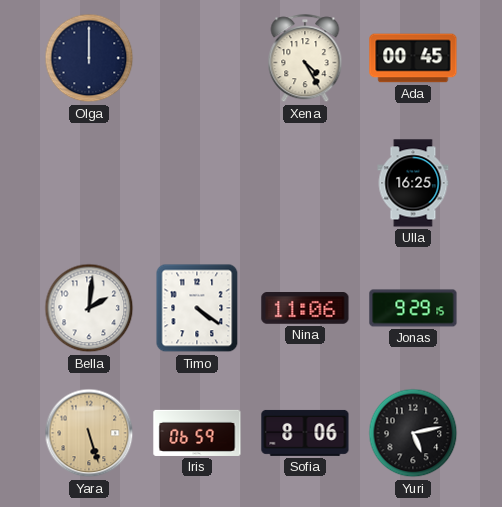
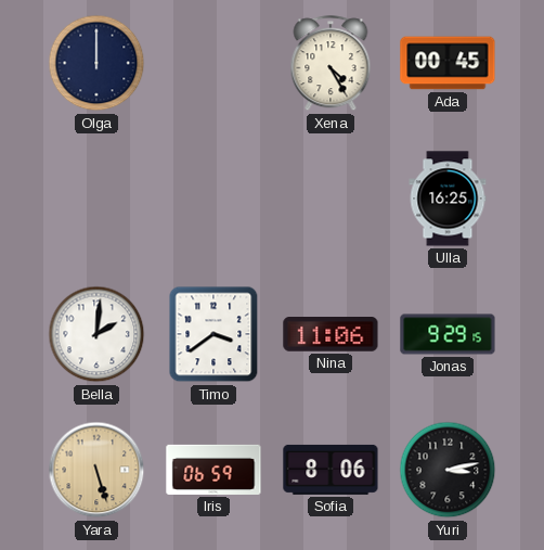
Timo: 4:21 -> 3:39
Yuri: 5:13 -> 3:13
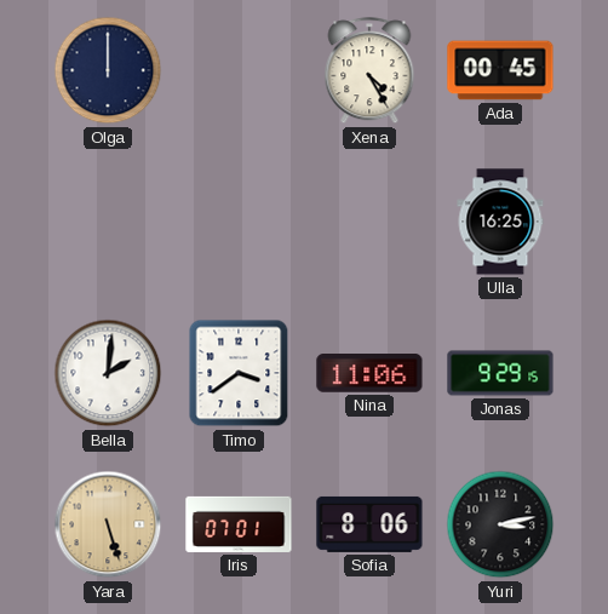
Iris: 06:59 -> 07:01
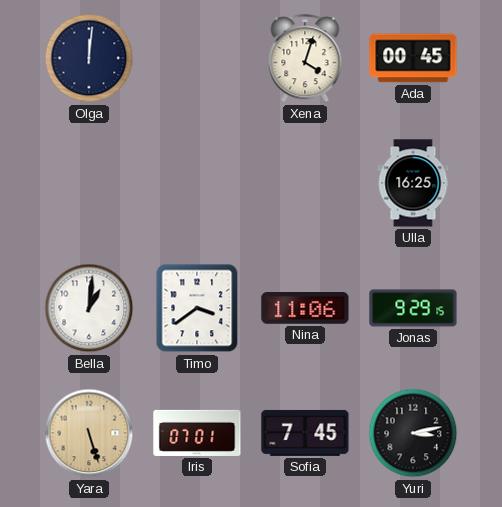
Olga: 12:00 -> 12:01
Xena: 4:25 -> 4:03
Bella: 2:01 -> 1:01
Sofia: 8:06 -> 7:45
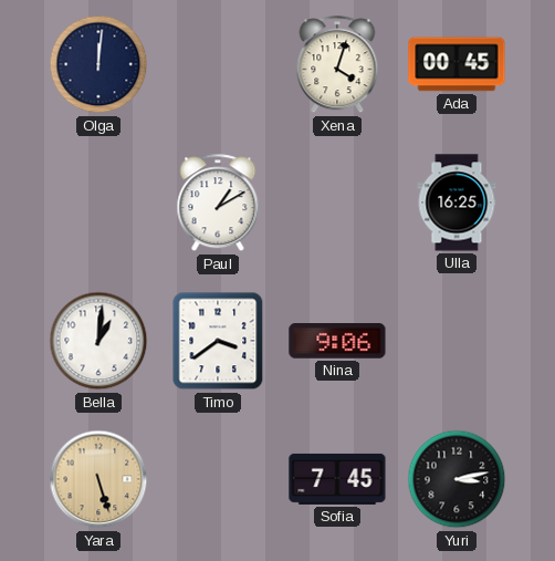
Paul: none -> 1:10
Nina: 11:06 -> 9:06
Jonas: 9:29 -> none
Iris: 07:01 -> none
